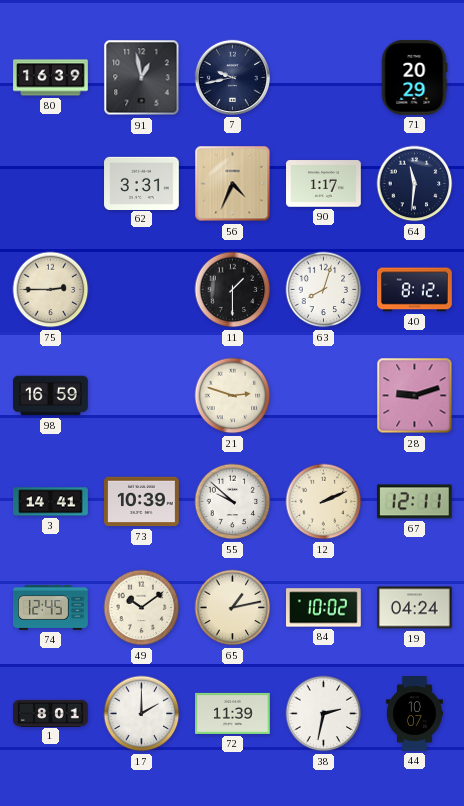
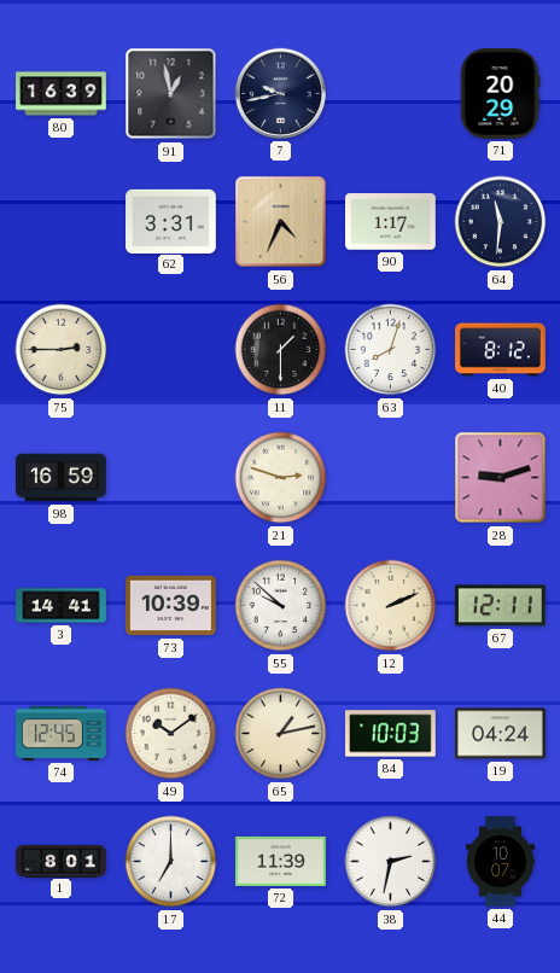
84: 10:02 -> 10:03
17: 2:00 -> 7:00
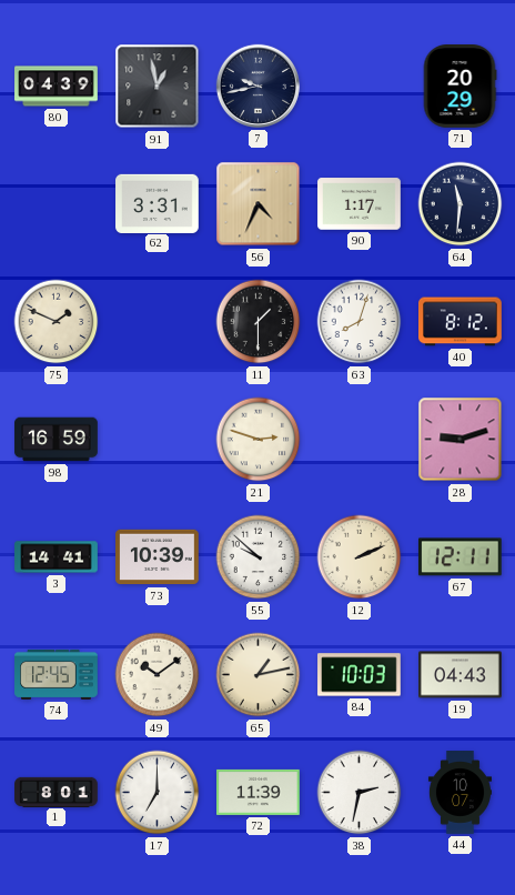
80: 16:39 -> 04:39
75: 2:45 -> 1:49
19: 04:24 -> 04:43
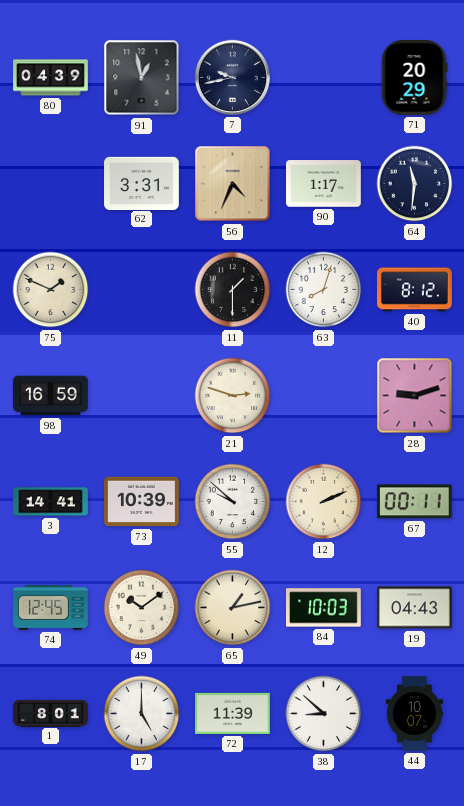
67: 12:11 -> 00:11
17: 7:00 -> 5:00
38: 2:32 -> 8:52
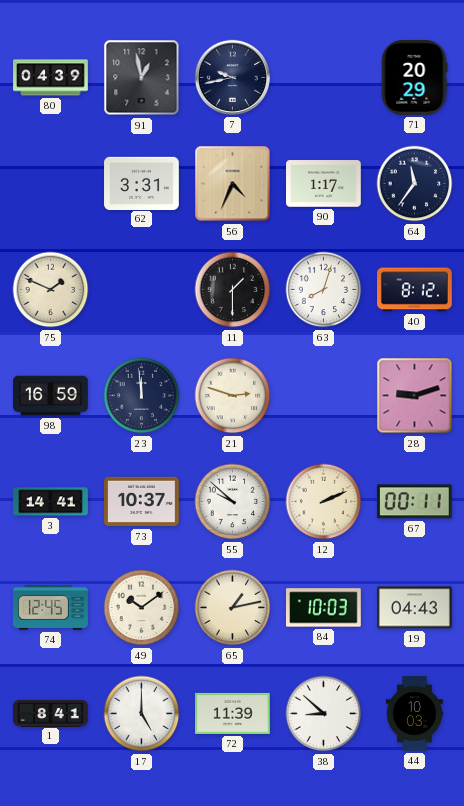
64: 11:31 -> 11:36
23: none -> 11:59
73: 10:39 -> 10:37
1: 8:01 -> 8:41
44: 10:07 -> 10:03
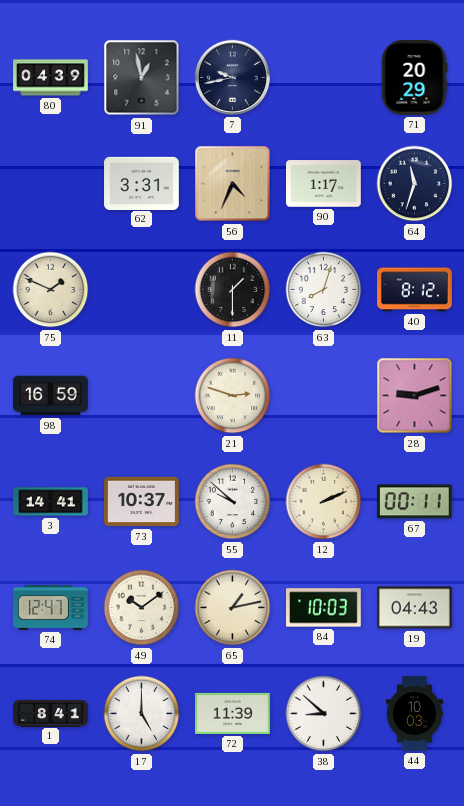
64: 11:36 -> 11:33
23: 11:59 -> none
74: 12:45 -> 12:47
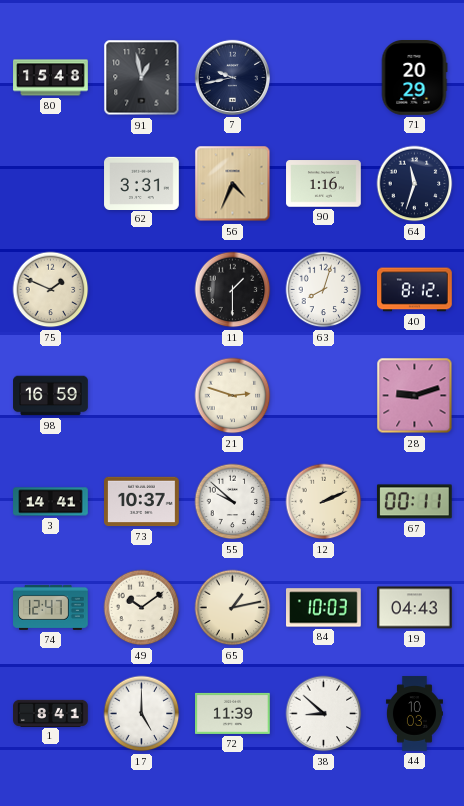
80: 04:39 -> 15:48
90: 1:17 -> 1:16
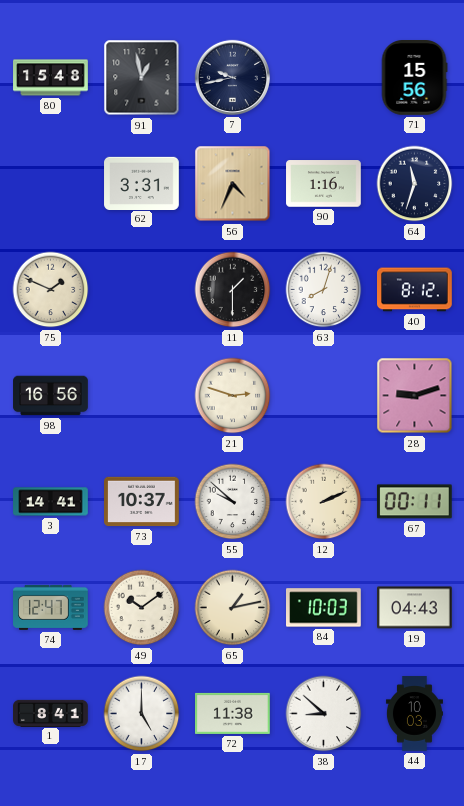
71: 20:29 -> 15:56
98: 16:59 -> 16:56
72: 11:39 -> 11:38
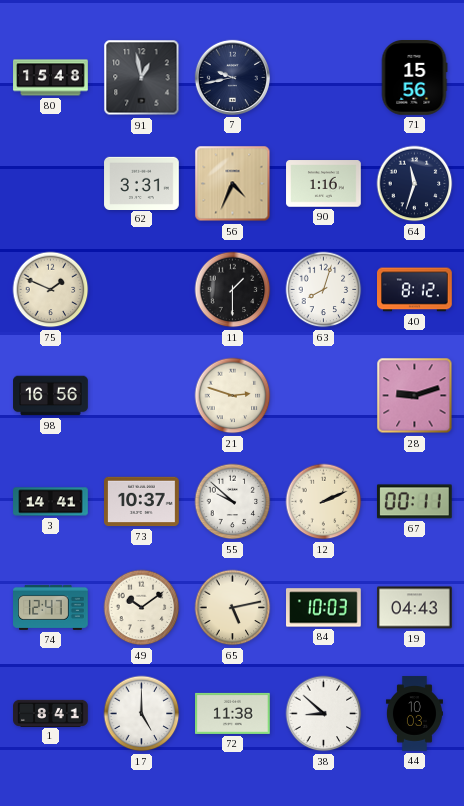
65: 1:13 -> 5:13
